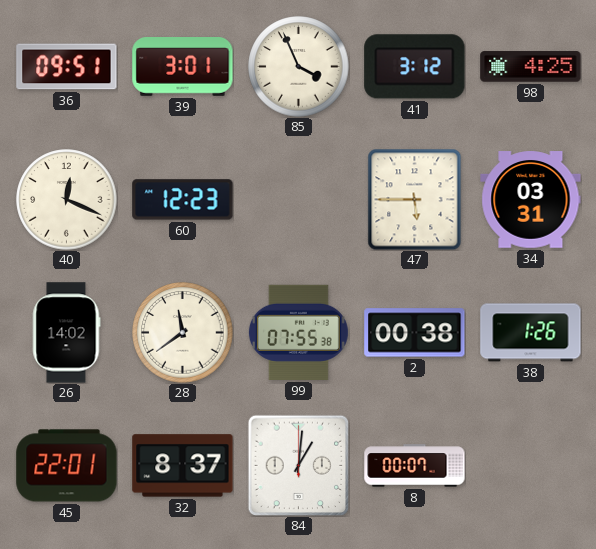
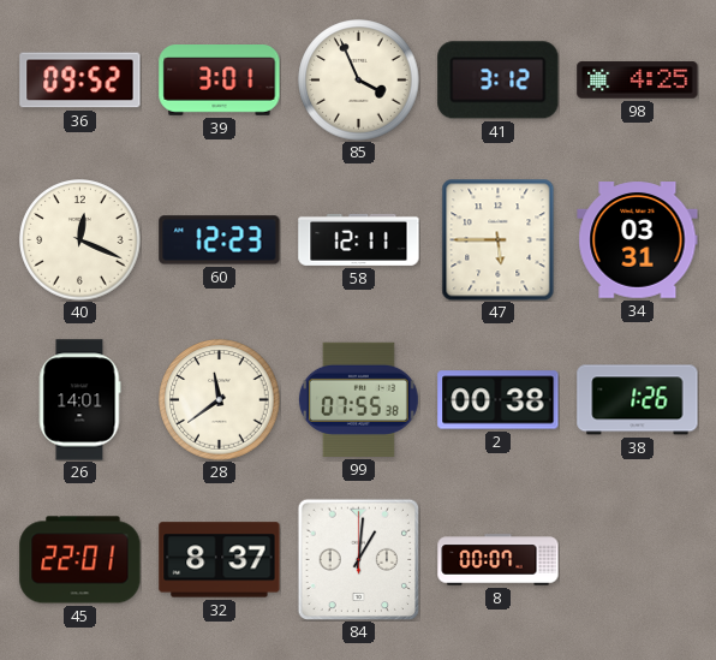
36: 09:51 -> 09:52
58: none -> 12:11
26: 14:02 -> 14:01
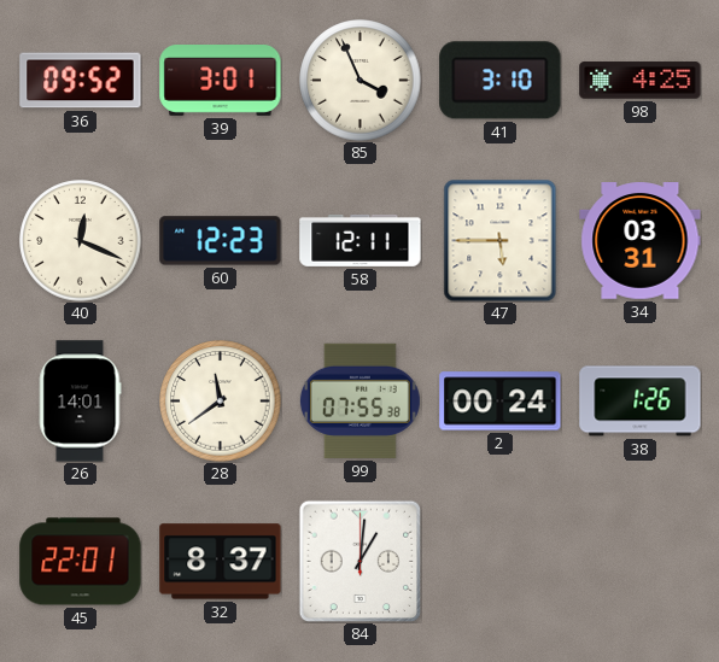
41: 3:12 -> 3:10
2: 00:38 -> 00:24
8: 00:07 -> none
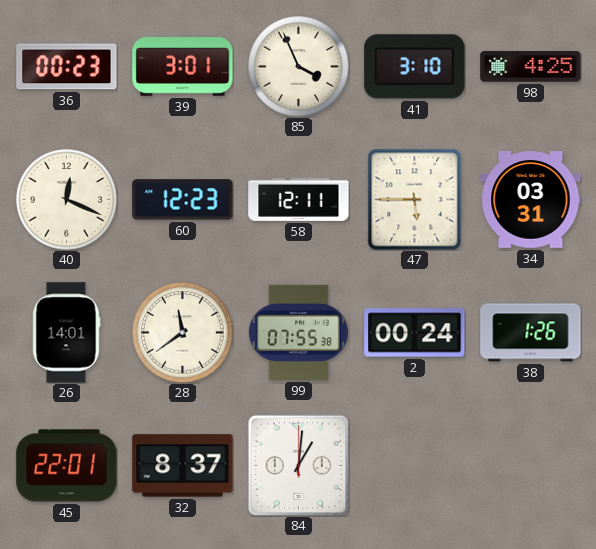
36: 09:52 -> 00:23
